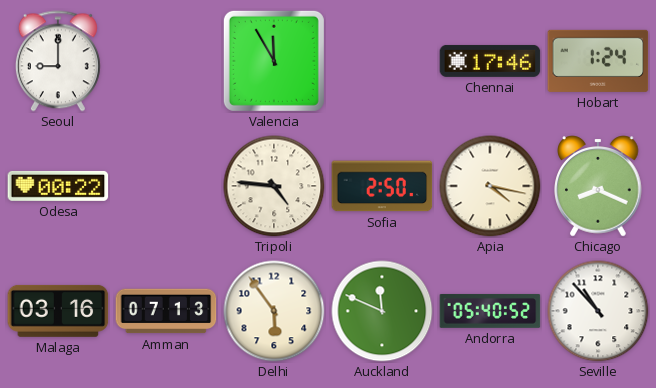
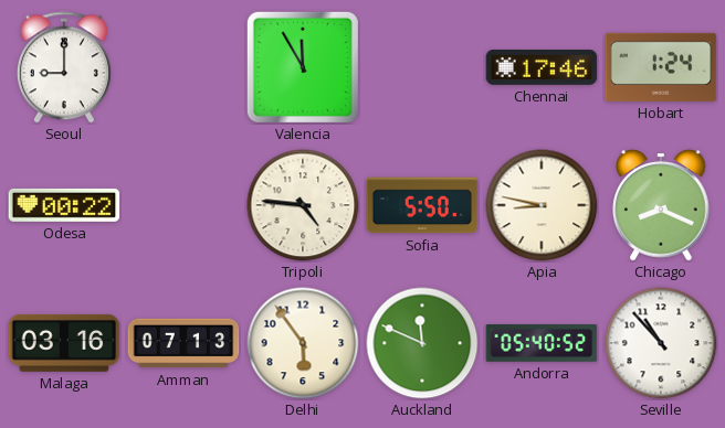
Sofia: 2:50 -> 5:50
Apia: 4:17 -> 8:47
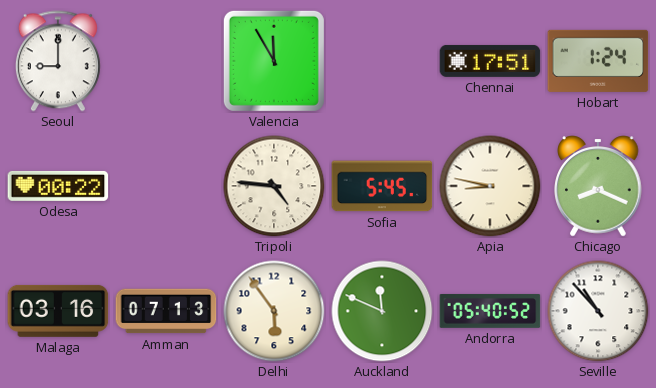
Chennai: 17:46 -> 17:51
Sofia: 5:50 -> 5:45
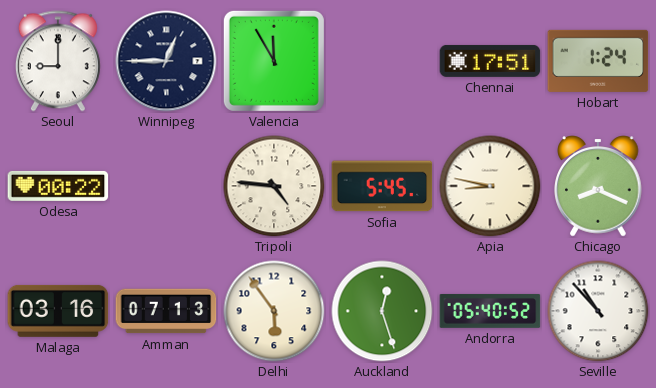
Winnipeg: none -> 12:45
Auckland: 11:49 -> 12:27
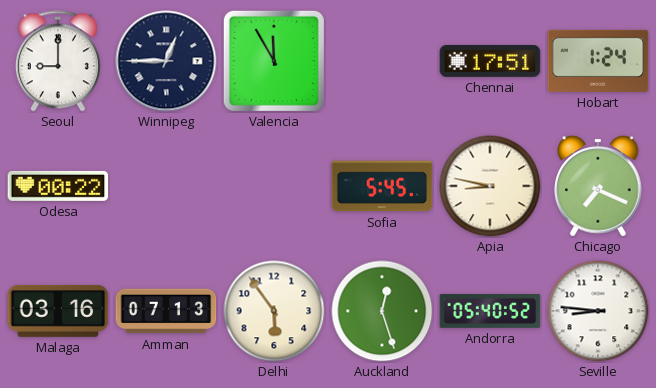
Tripoli: 4:46 -> none
Chicago: 8:19 -> 7:19
Seville: 10:53 -> 8:46
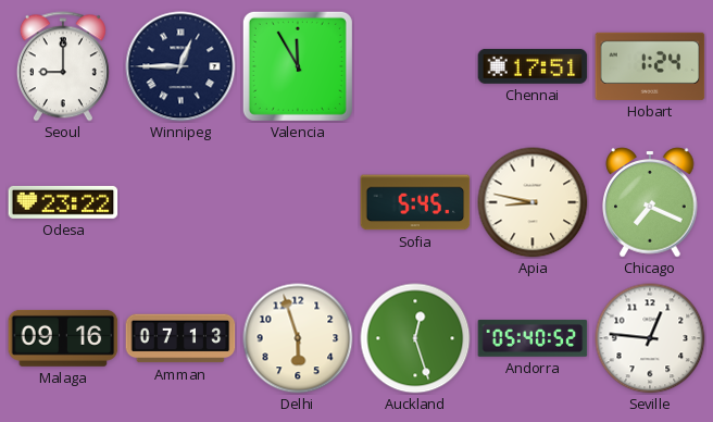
Odesa: 00:22 -> 23:22
Malaga: 03:16 -> 09:16
Delhi: 5:54 -> 5:57
Seville: 8:46 -> 12:46
